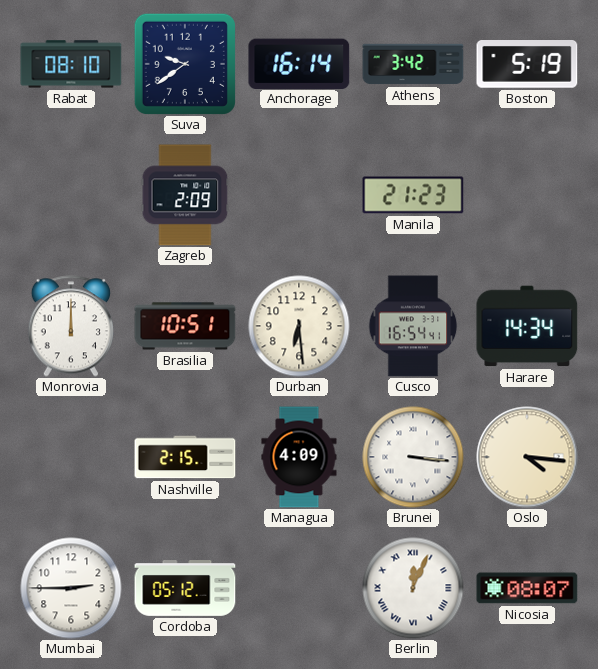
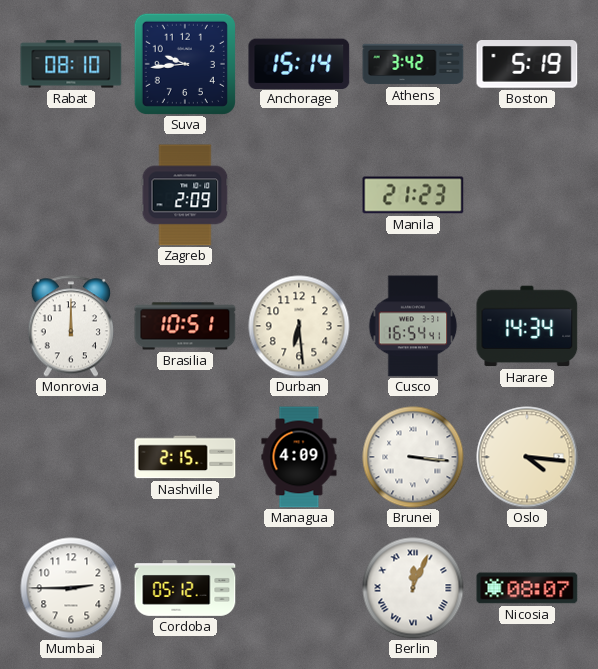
Suva: 9:39 -> 9:44
Anchorage: 16:14 -> 15:14
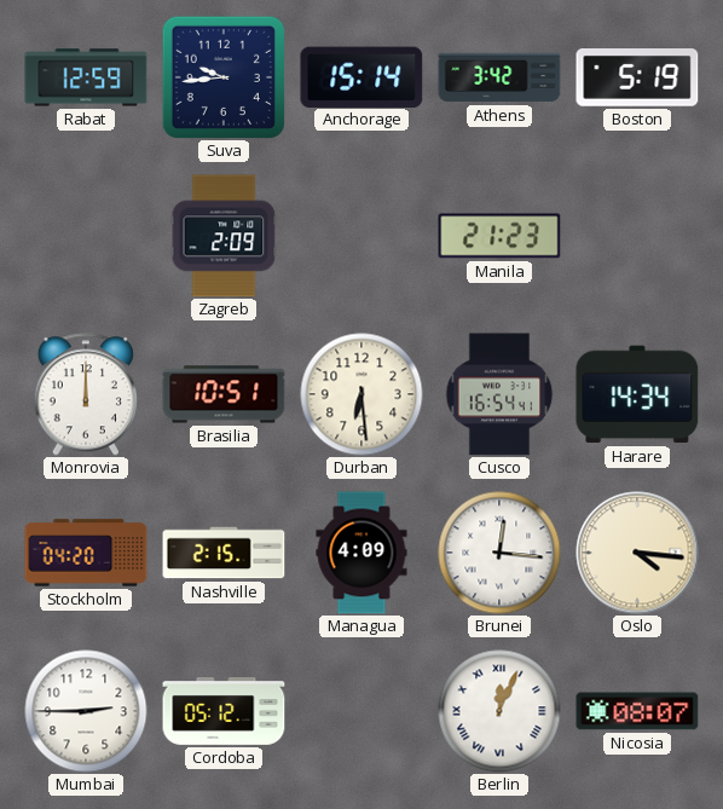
Rabat: 08:10 -> 12:59
Stockholm: none -> 04:20
Brunei: 3:16 -> 12:16
